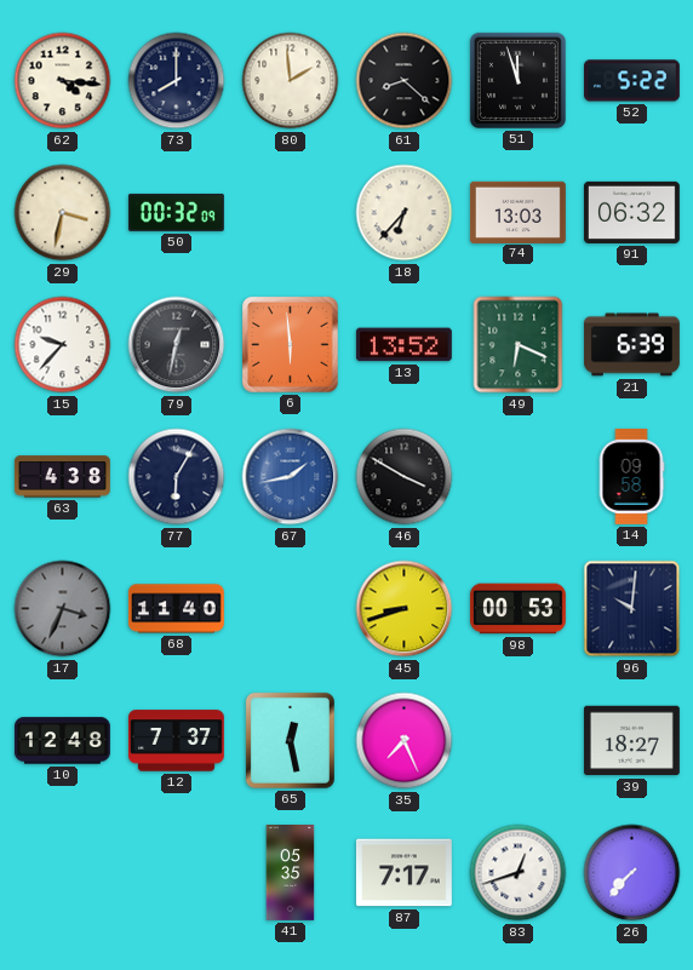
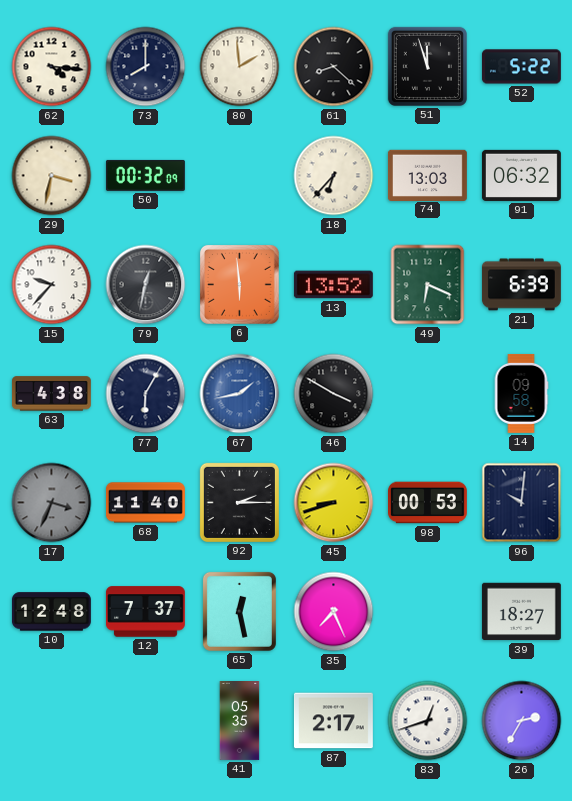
92: none -> 2:15
87: 7:17 -> 2:17
26: 7:37 -> 2:35
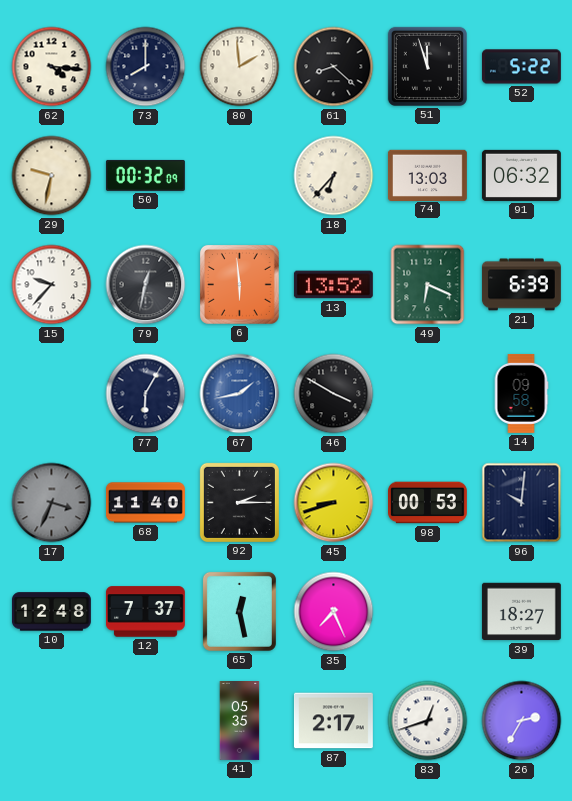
29: 3:32 -> 9:32
63: 4:38 -> none
